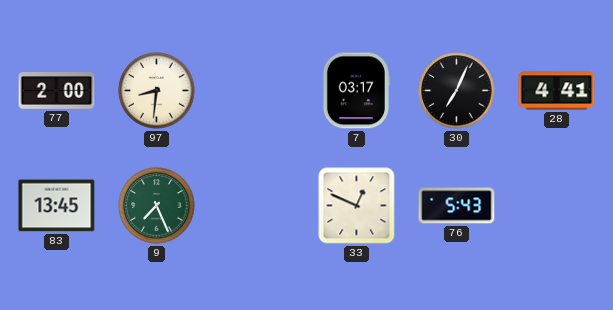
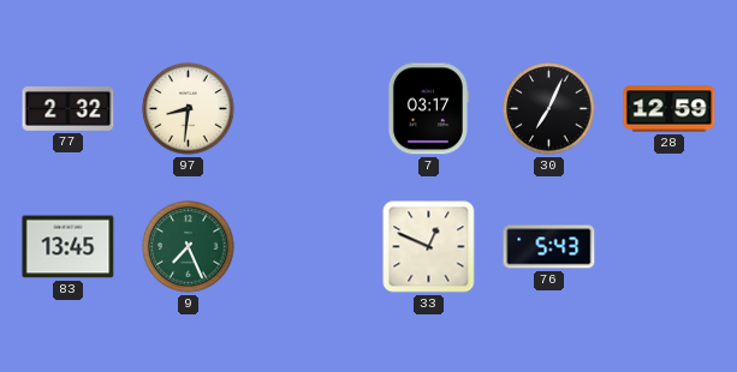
77: 2:00 -> 2:32
28: 4:41 -> 12:59
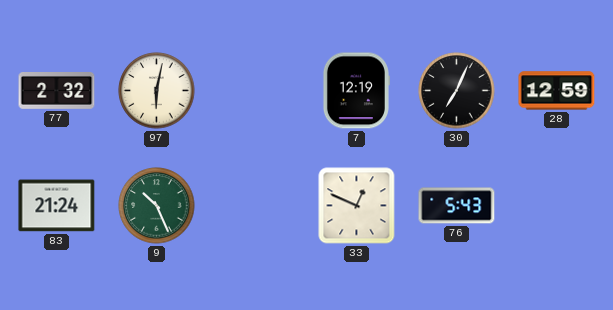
97: 8:31 -> 6:02
7: 03:17 -> 12:19
83: 13:45 -> 21:24
9: 7:26 -> 10:26
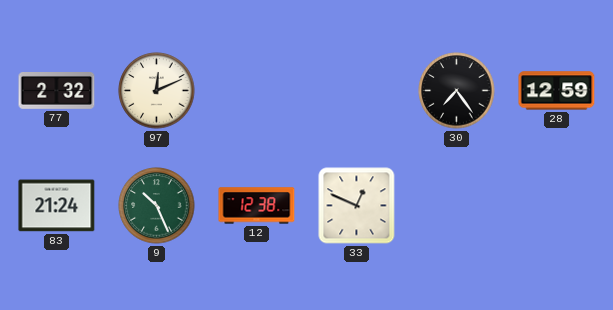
97: 6:02 -> 12:11
7: 12:19 -> none
30: 7:04 -> 7:24
12: none -> 12:38
76: 5:43 -> none
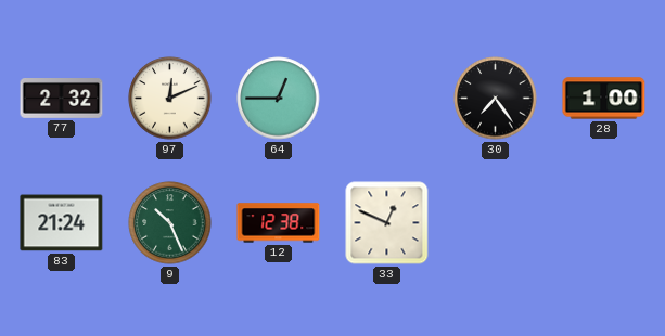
64: none -> 12:45
28: 12:59 -> 1:00
